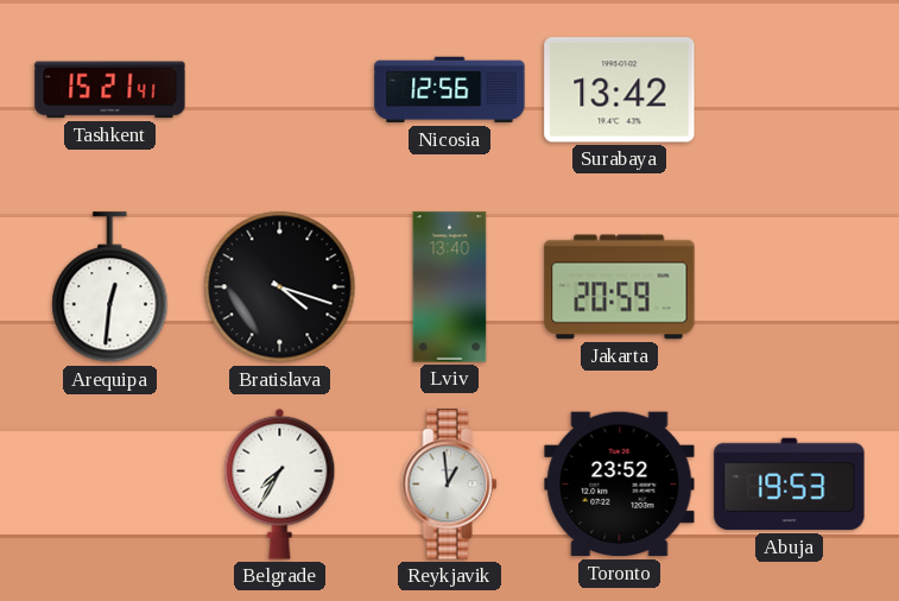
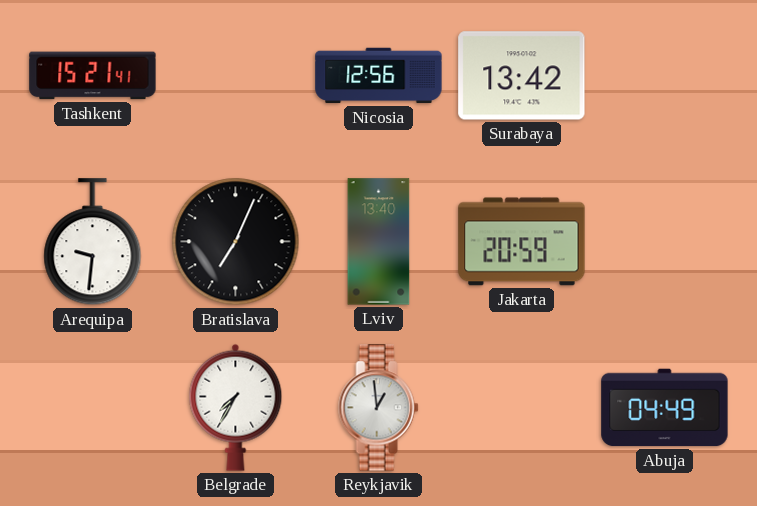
Arequipa: 12:31 -> 9:31
Bratislava: 4:18 -> 7:04
Toronto: 23:52 -> none
Abuja: 19:53 -> 04:49
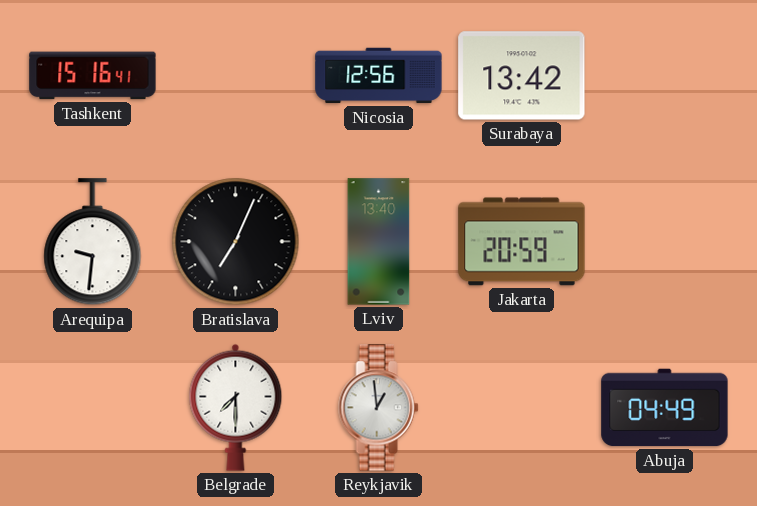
Tashkent: 15:21 -> 15:16
Belgrade: 7:35 -> 7:30
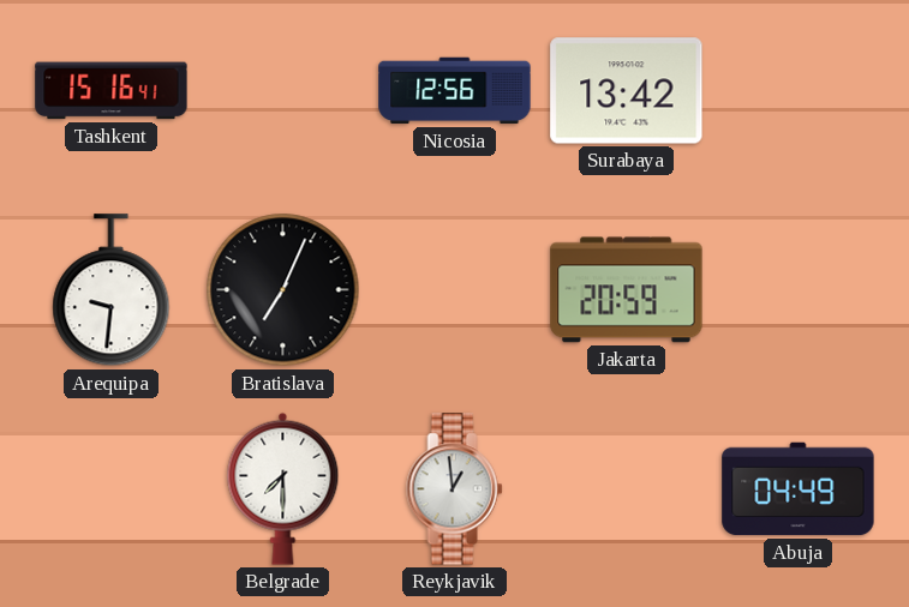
Lviv: 13:40 -> none
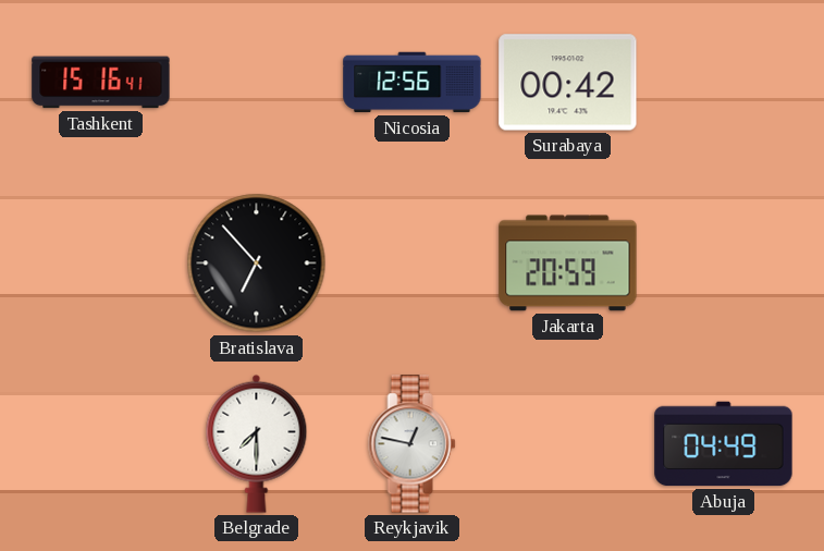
Surabaya: 13:42 -> 00:42
Arequipa: 9:31 -> none
Bratislava: 7:04 -> 6:53
Reykjavik: 12:59 -> 12:47
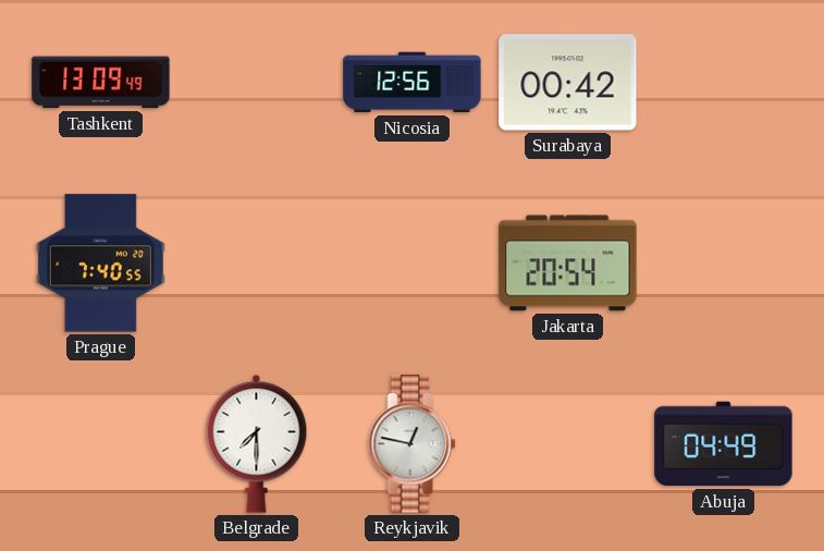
Tashkent: 15:16 -> 13:09
Prague: none -> 7:40
Bratislava: 6:53 -> none
Jakarta: 20:59 -> 20:54
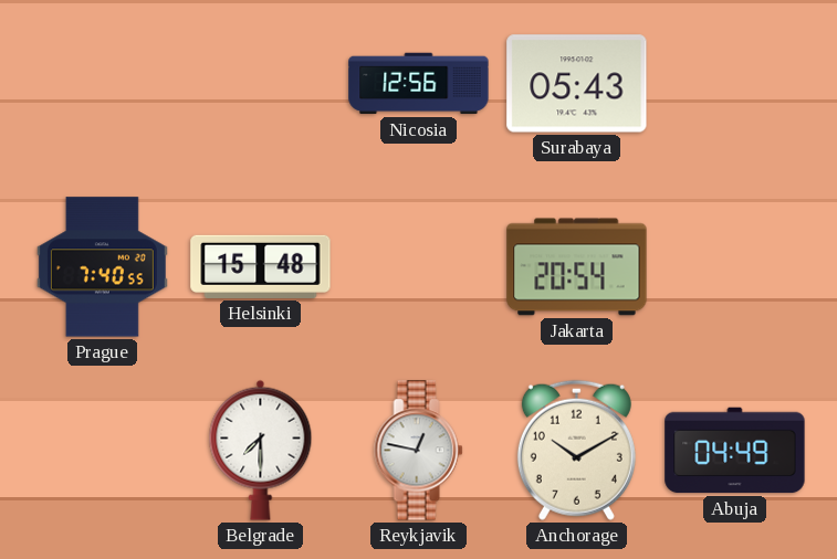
Tashkent: 13:09 -> none
Surabaya: 00:42 -> 05:43
Helsinki: none -> 15:48
Anchorage: none -> 10:10
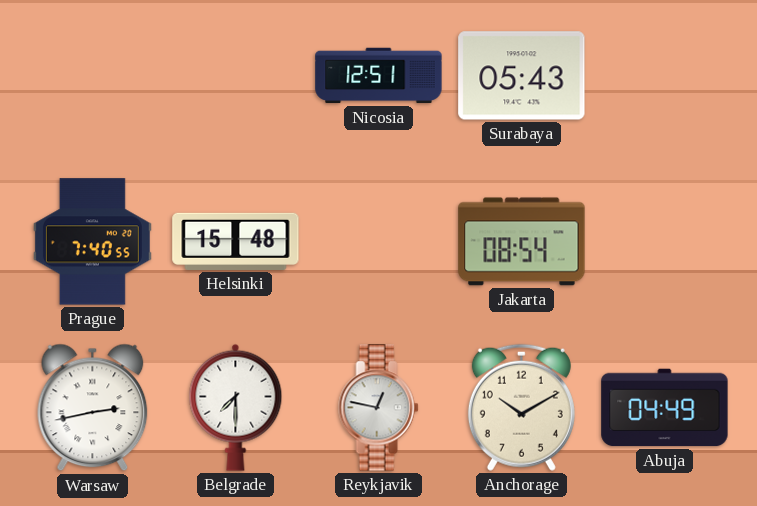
Nicosia: 12:56 -> 12:51
Jakarta: 20:54 -> 08:54
Warsaw: none -> 2:43
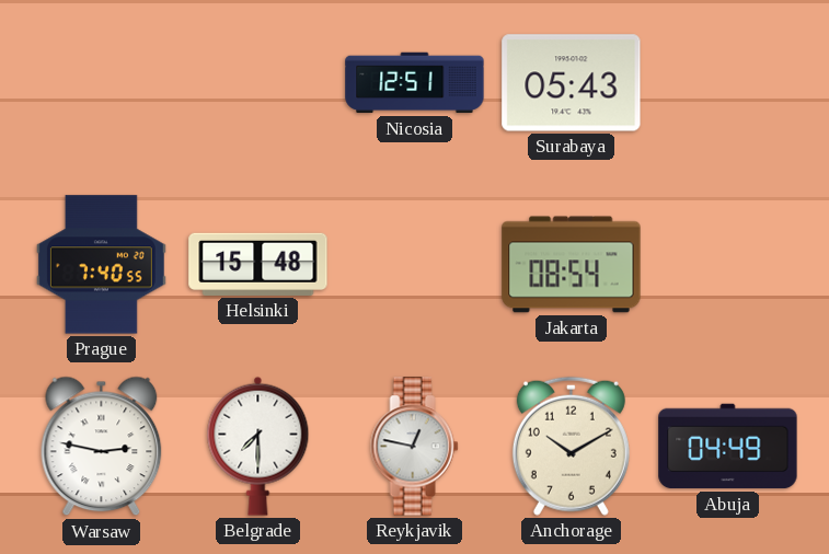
Warsaw: 2:43 -> 2:47
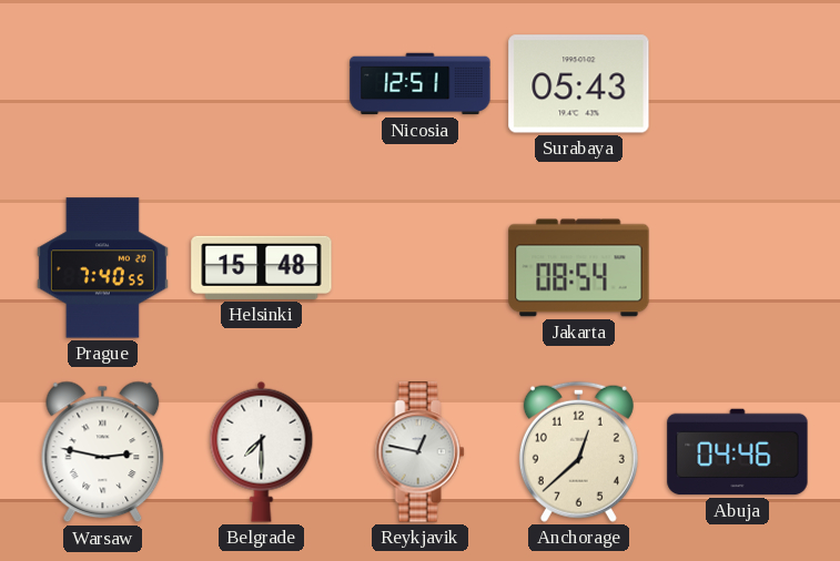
Anchorage: 10:10 -> 12:38
Abuja: 04:49 -> 04:46
